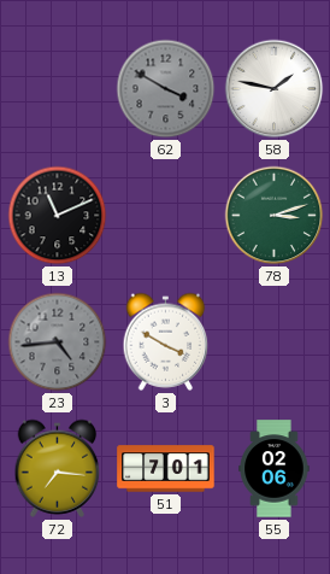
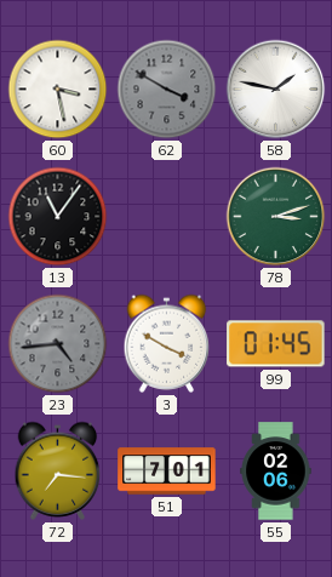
60: none -> 3:28
13: 11:11 -> 11:06
99: none -> 01:45
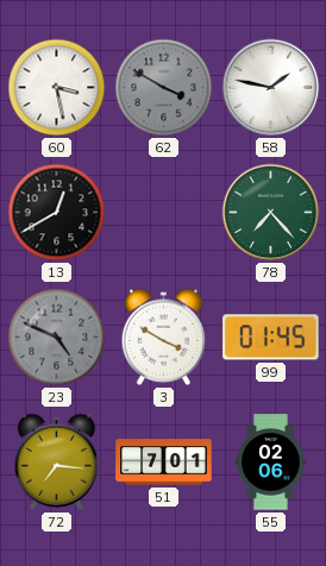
13: 11:06 -> 12:40
78: 3:12 -> 7:23
23: 4:44 -> 4:49
